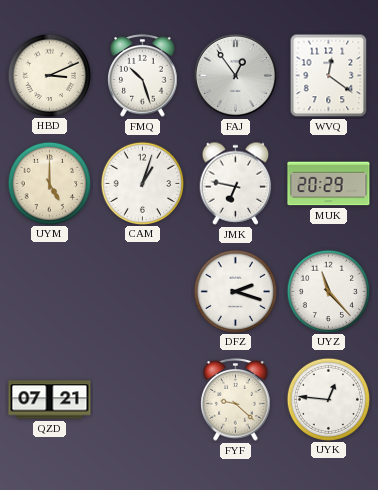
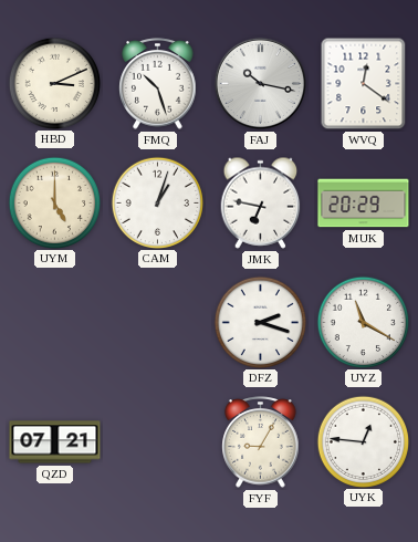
FAJ: 12:54 -> 10:17
UYZ: 11:23 -> 11:20
FYF: 9:22 -> 9:05
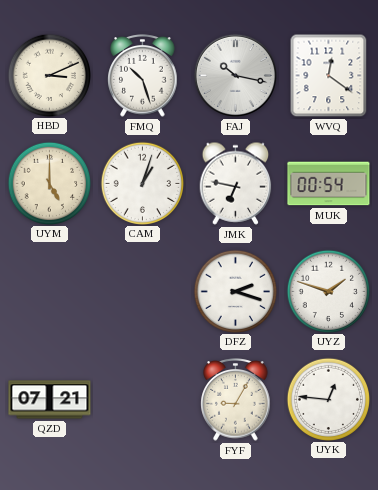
MUK: 20:29 -> 00:54
UYZ: 11:20 -> 1:48
